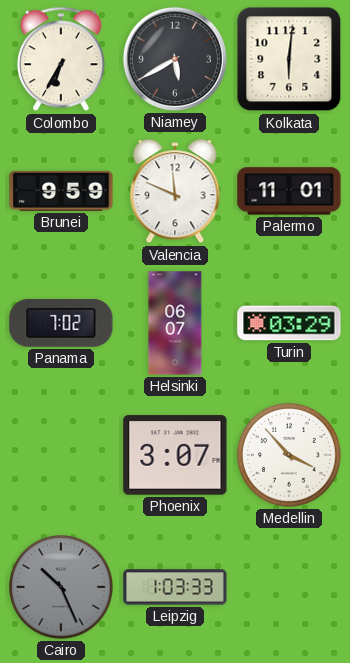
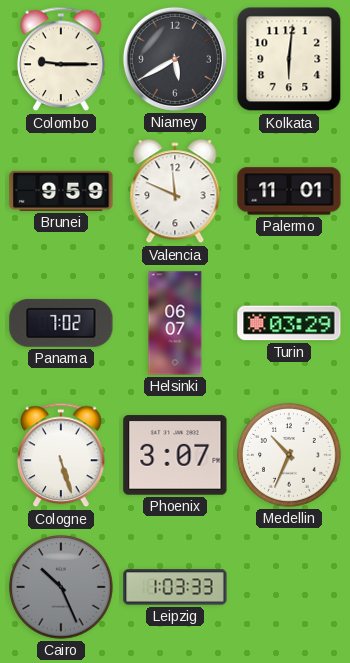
Colombo: 6:35 -> 9:15
Cologne: none -> 5:27
Medellin: 3:53 -> 10:34
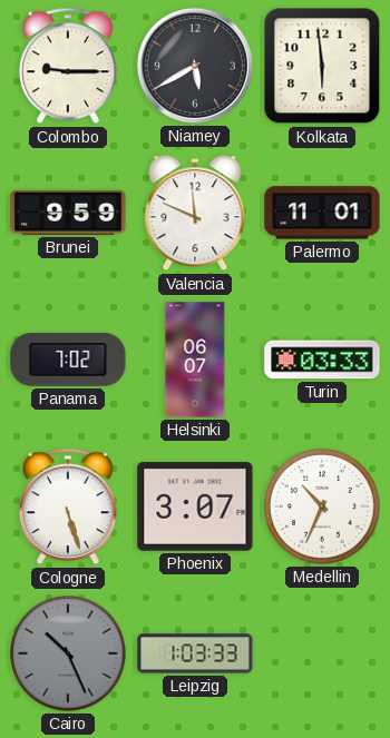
Kolkata: 6:01 -> 5:59
Turin: 03:29 -> 03:33
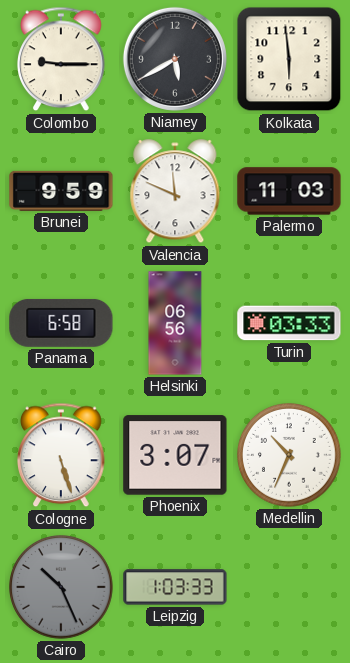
Palermo: 11:01 -> 11:03
Panama: 7:02 -> 6:58
Helsinki: 06:07 -> 06:56
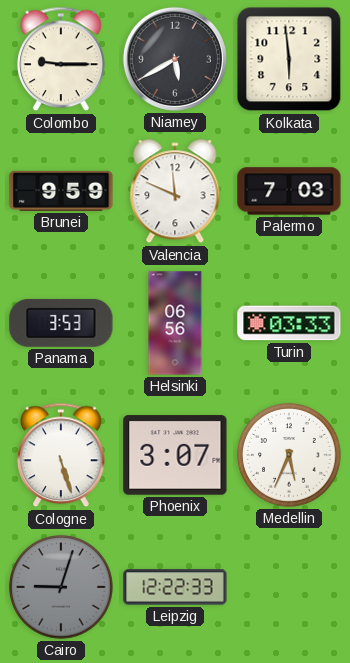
Palermo: 11:03 -> 7:03
Panama: 6:58 -> 3:53
Medellin: 10:34 -> 5:34
Cairo: 10:26 -> 9:03
Leipzig: 1:03 -> 12:22
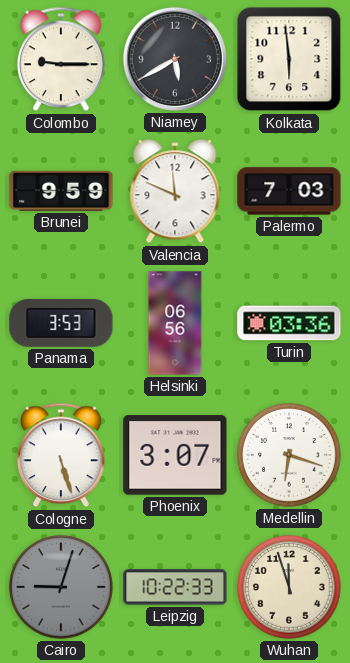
Turin: 03:33 -> 03:36
Medellin: 5:34 -> 6:18
Leipzig: 12:22 -> 10:22
Wuhan: none -> 11:57
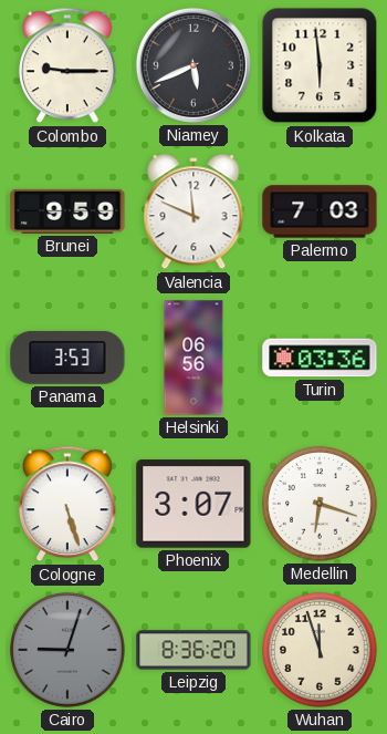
Niamey: 5:40 -> 5:41
Leipzig: 10:22 -> 8:36
